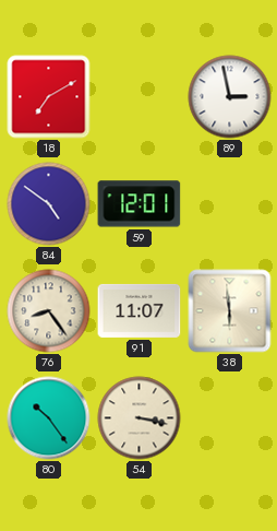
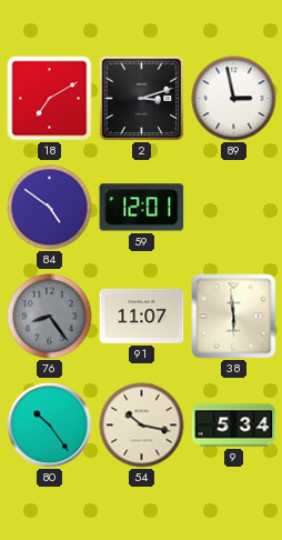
2: none -> 3:12
76 dial: cream -> grey
54: 3:17 -> 10:17
9: none -> 5:34
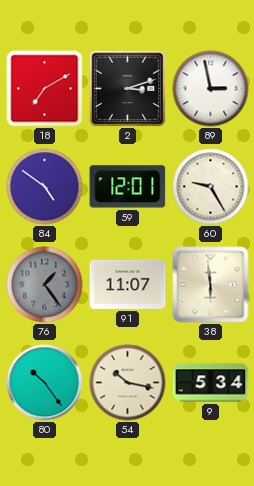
60: none -> 9:25
76: 8:24 -> 1:24
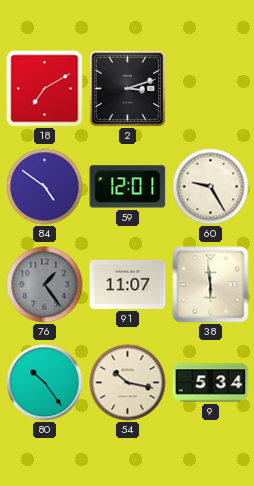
89: 2:58 -> none
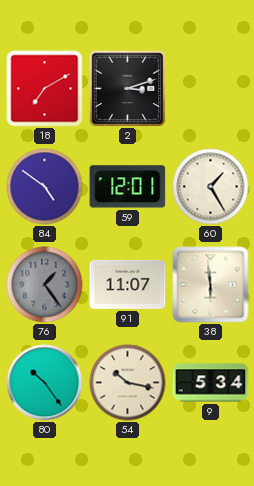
60: 9:25 -> 1:25
